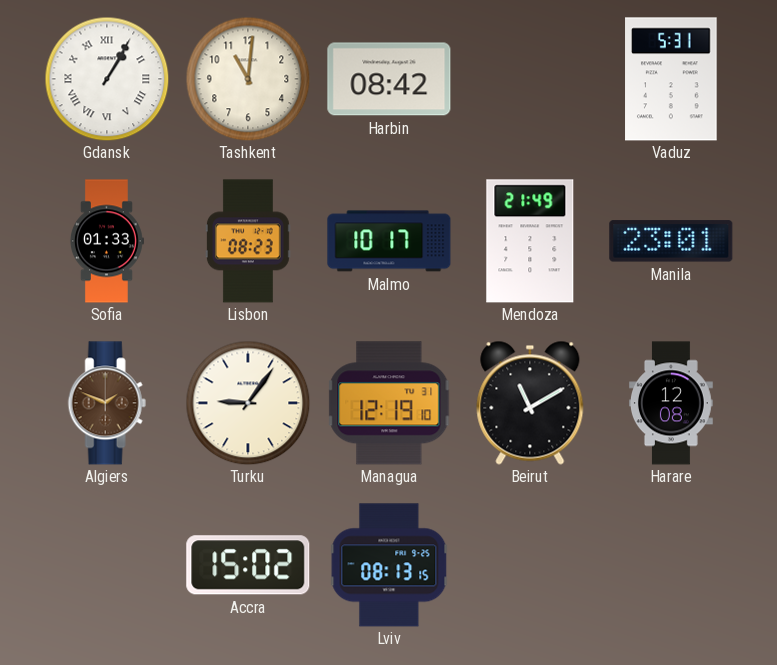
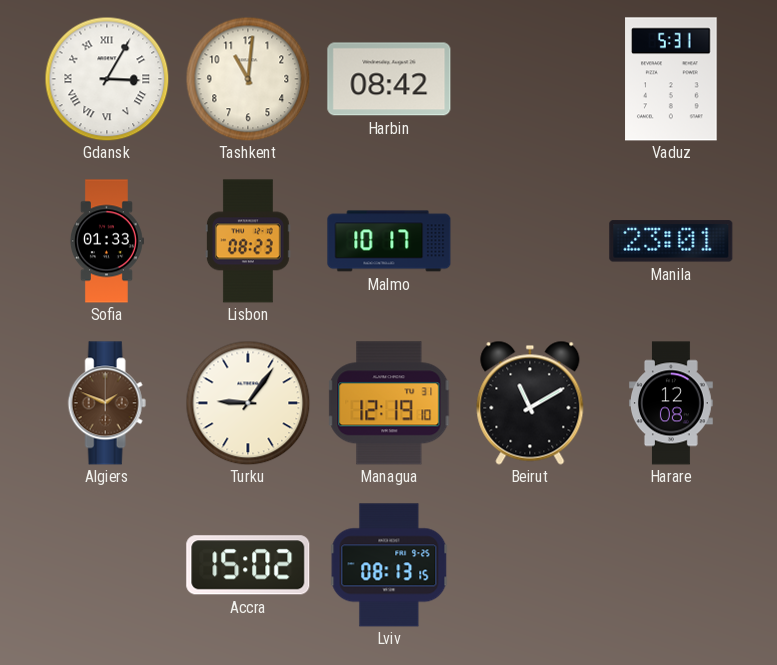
Gdansk: 1:05 -> 3:05
Mendoza: 21:49 -> none
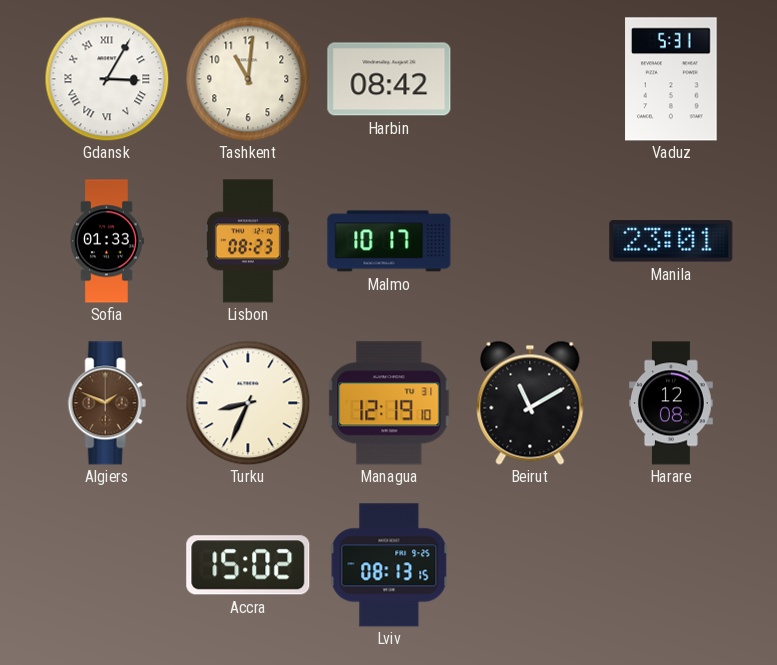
Turku: 9:06 -> 8:34
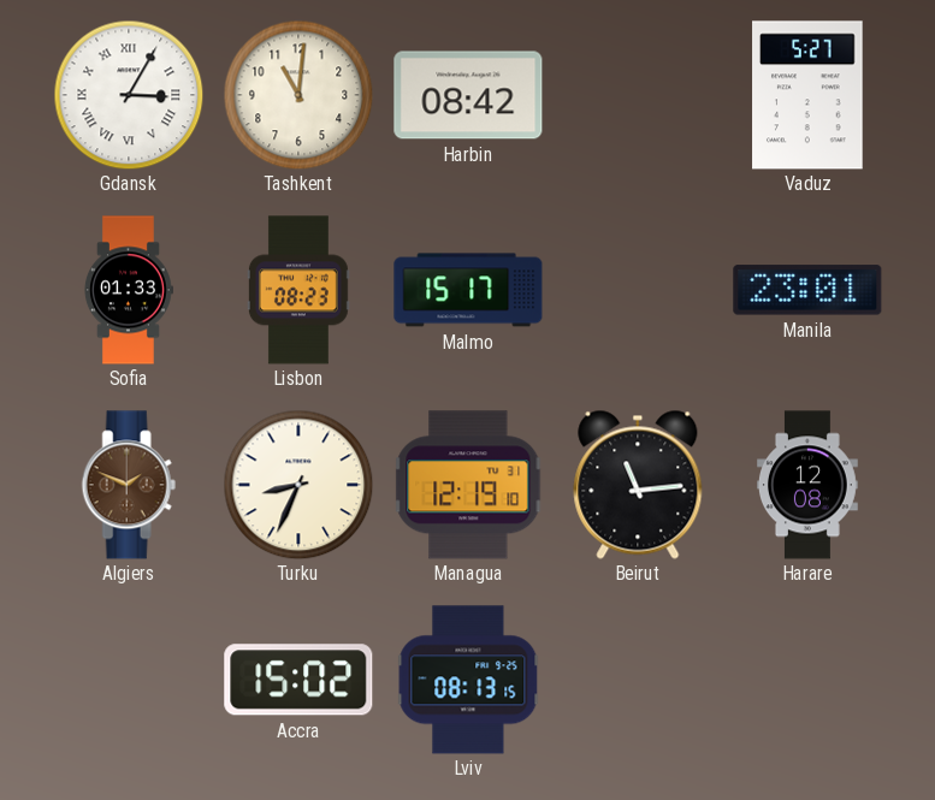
Vaduz: 5:31 -> 5:27
Malmo: 10:17 -> 15:17
Beirut: 11:10 -> 11:14
